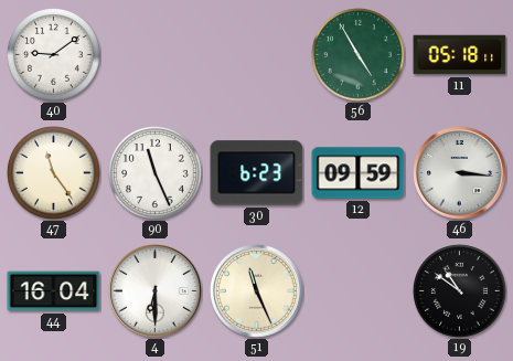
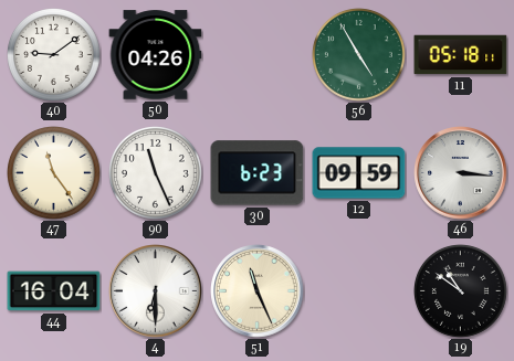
50: none -> 04:26
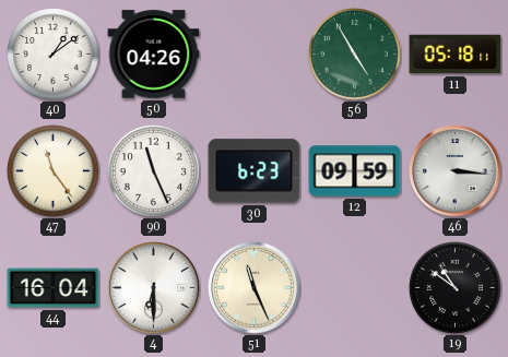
40: 9:09 -> 1:09
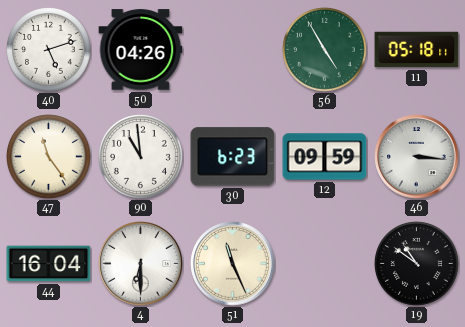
40: 1:09 -> 5:12
90: 11:26 -> 10:59
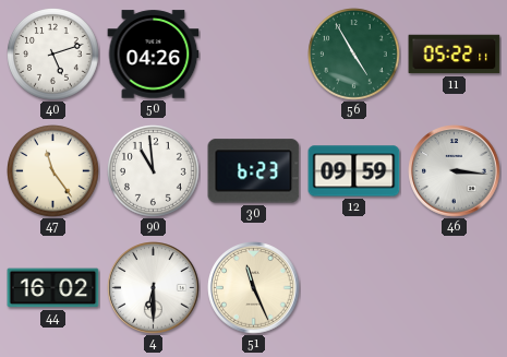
11: 05:18 -> 05:22
44: 16:04 -> 16:02
19: 10:51 -> none
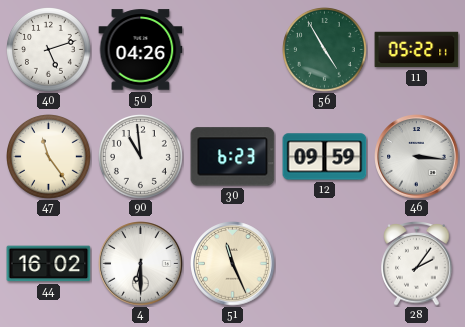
28: none -> 2:06
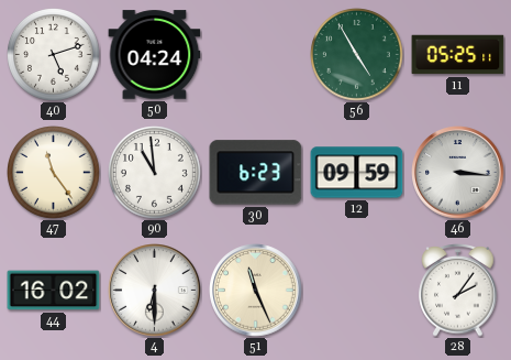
50: 04:26 -> 04:24
11: 05:22 -> 05:25
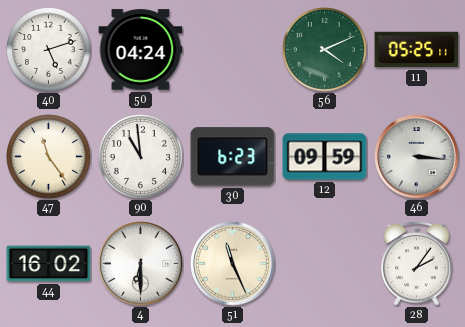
56: 4:55 -> 4:11
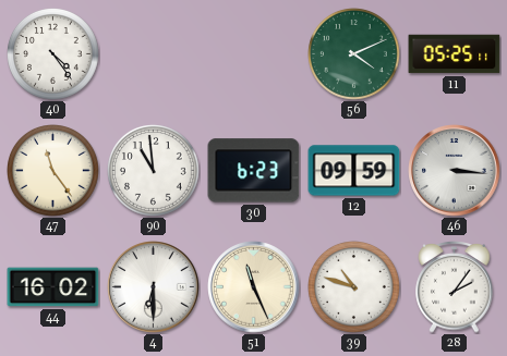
40: 5:12 -> 4:24
50: 04:24 -> none
39: none -> 10:48
